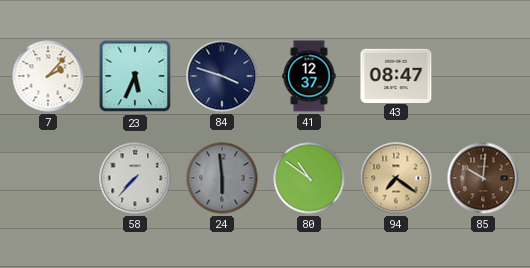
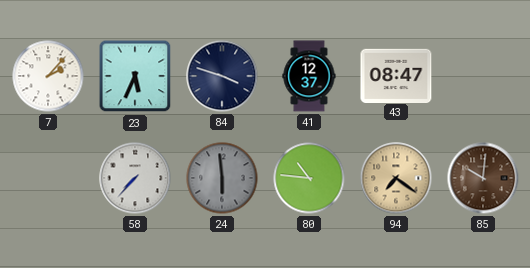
80: 10:51 -> 10:46
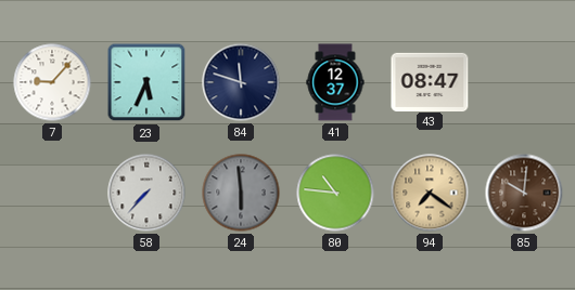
7: 2:07 -> 9:07
84: 3:48 -> 11:48
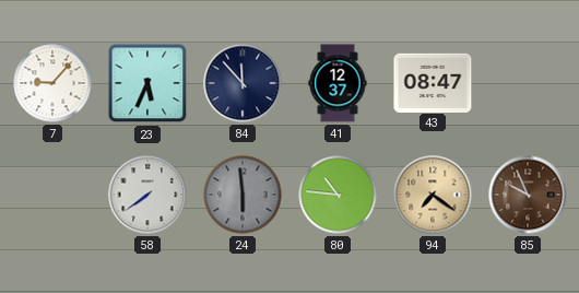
84: 11:48 -> 11:53
58: 7:37 -> 7:39
85: 10:01 -> 9:56
